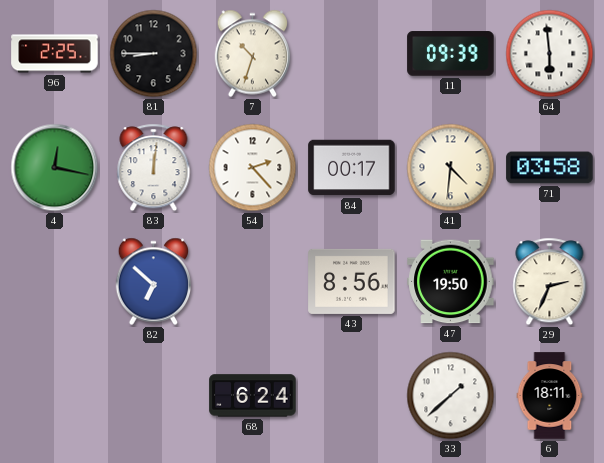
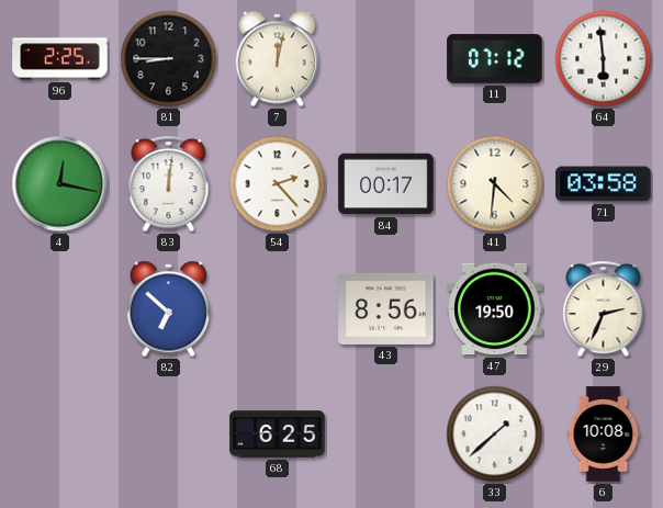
7: 10:33 -> 12:02
11: 09:39 -> 07:12
68: 6:24 -> 6:25
6: 18:11 -> 10:08
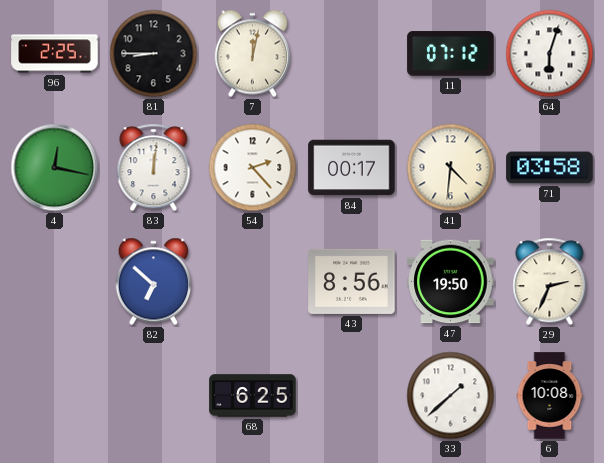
64: 5:59 -> 6:03
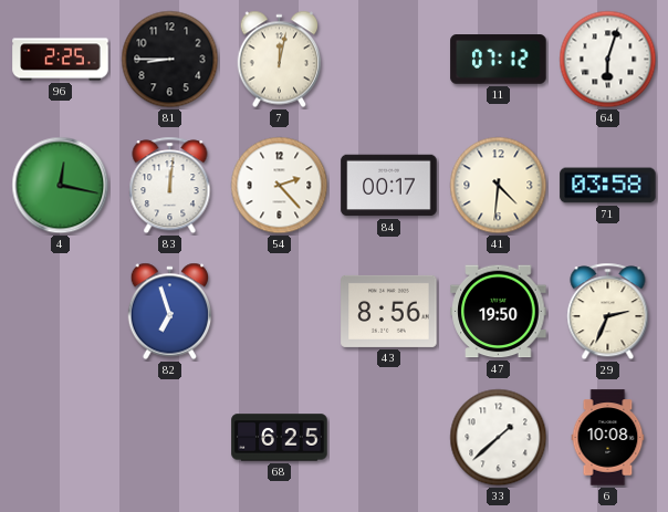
82: 6:52 -> 6:57
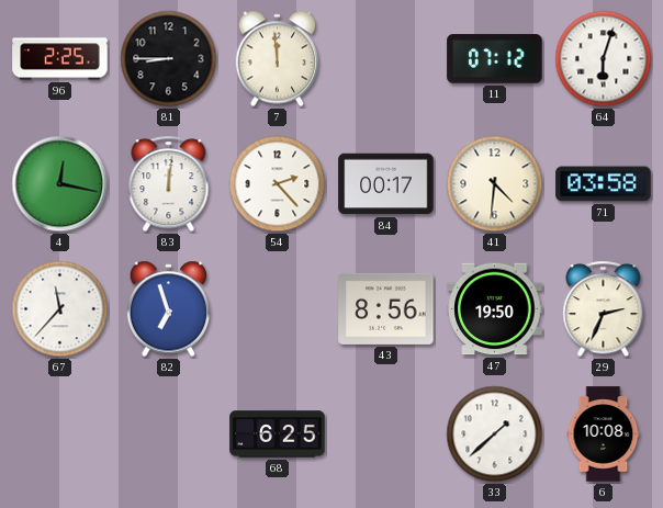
7: 12:02 -> 11:59
67: none -> 11:37
